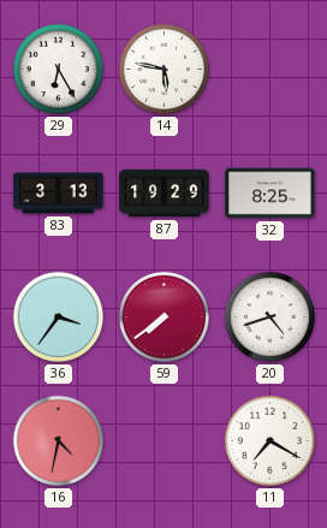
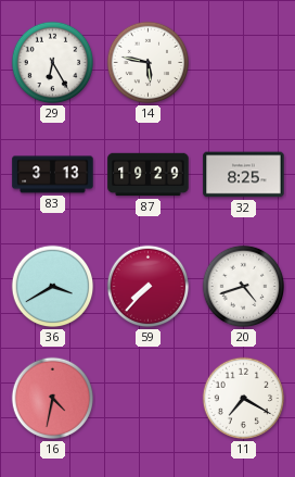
36: 3:36 -> 3:40
59: 7:39 -> 7:37
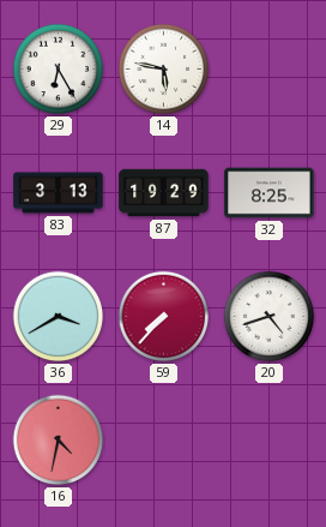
11: 7:20 -> none
